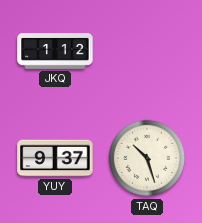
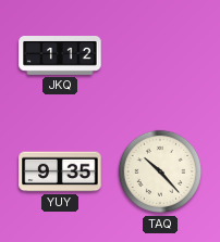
YUY: 9:37 -> 9:35
TAQ: 10:27 -> 10:23
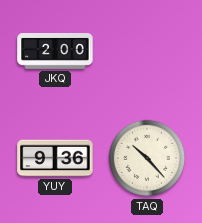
JKQ: 1:12 -> 2:00
YUY: 9:35 -> 9:36
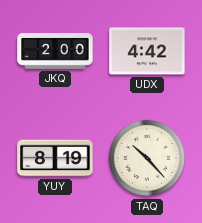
UDX: none -> 4:42
YUY: 9:36 -> 8:19
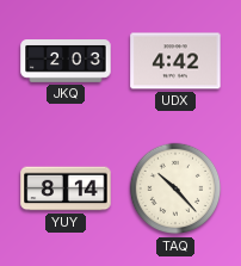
JKQ: 2:00 -> 2:03
YUY: 8:19 -> 8:14
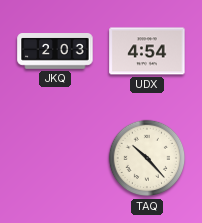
UDX: 4:42 -> 4:54
YUY: 8:14 -> none
